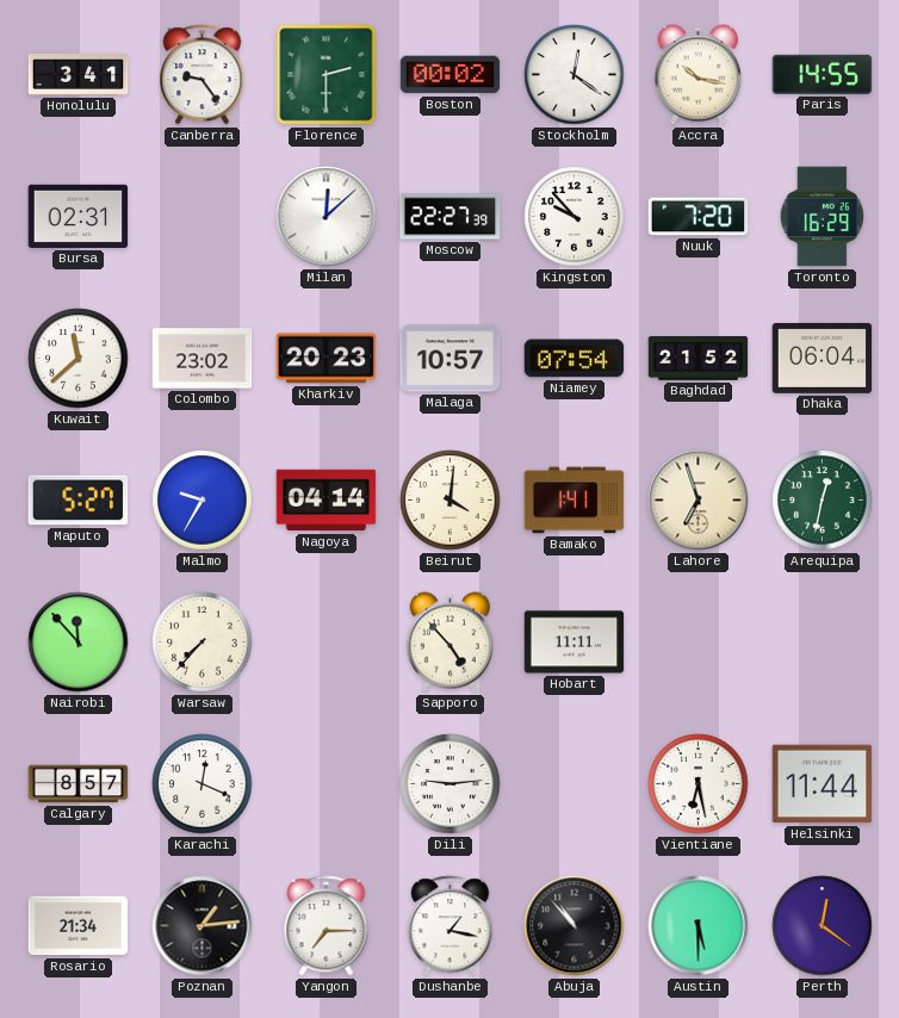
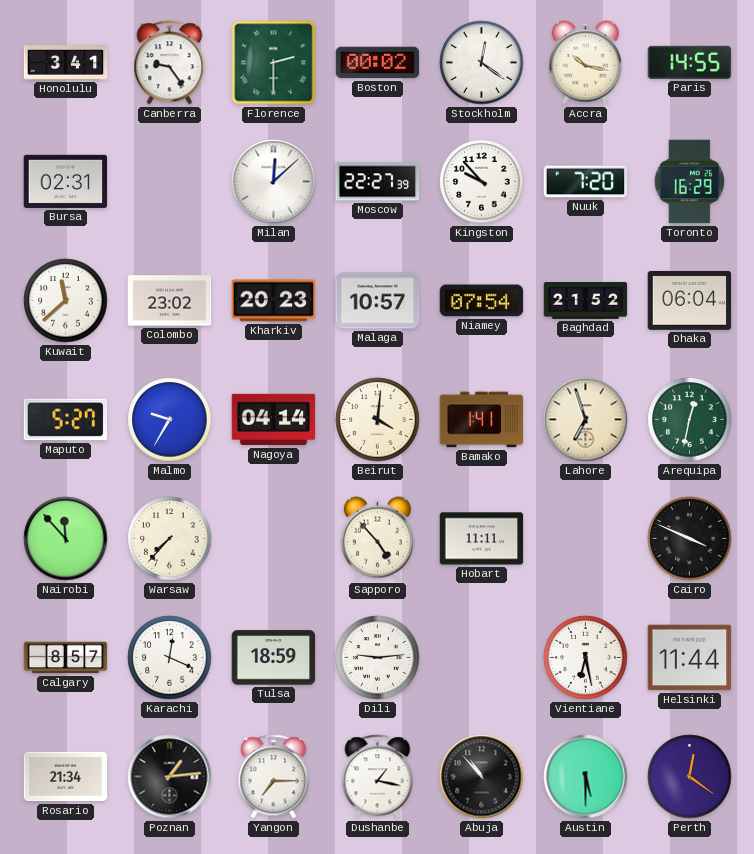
Cairo: none -> 3:49
Tulsa: none -> 18:59
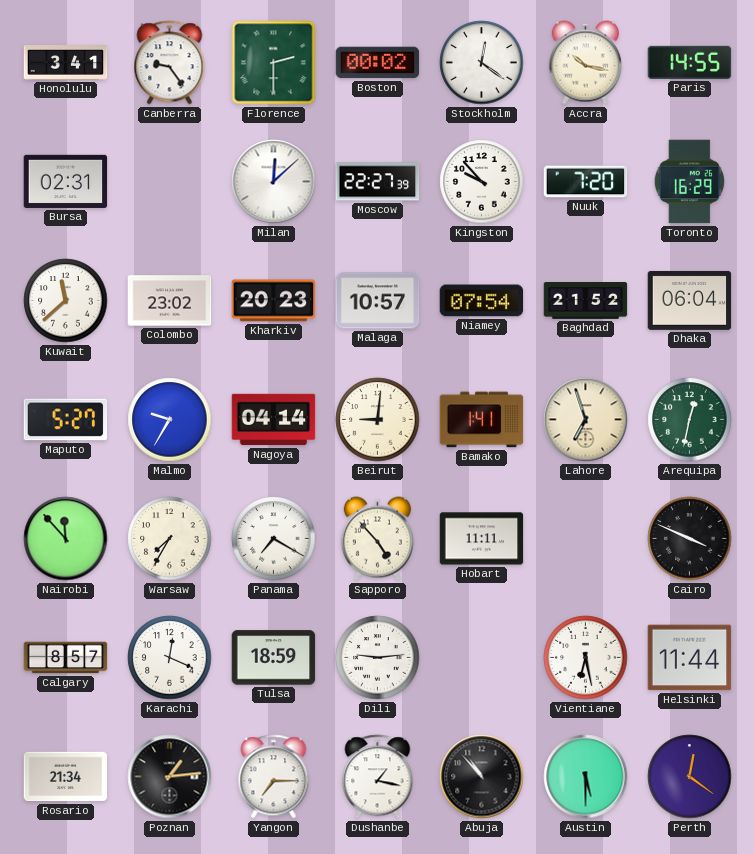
Beirut: 4:01 -> 9:01
Warsaw: 7:37 -> 7:35
Panama: none -> 7:20
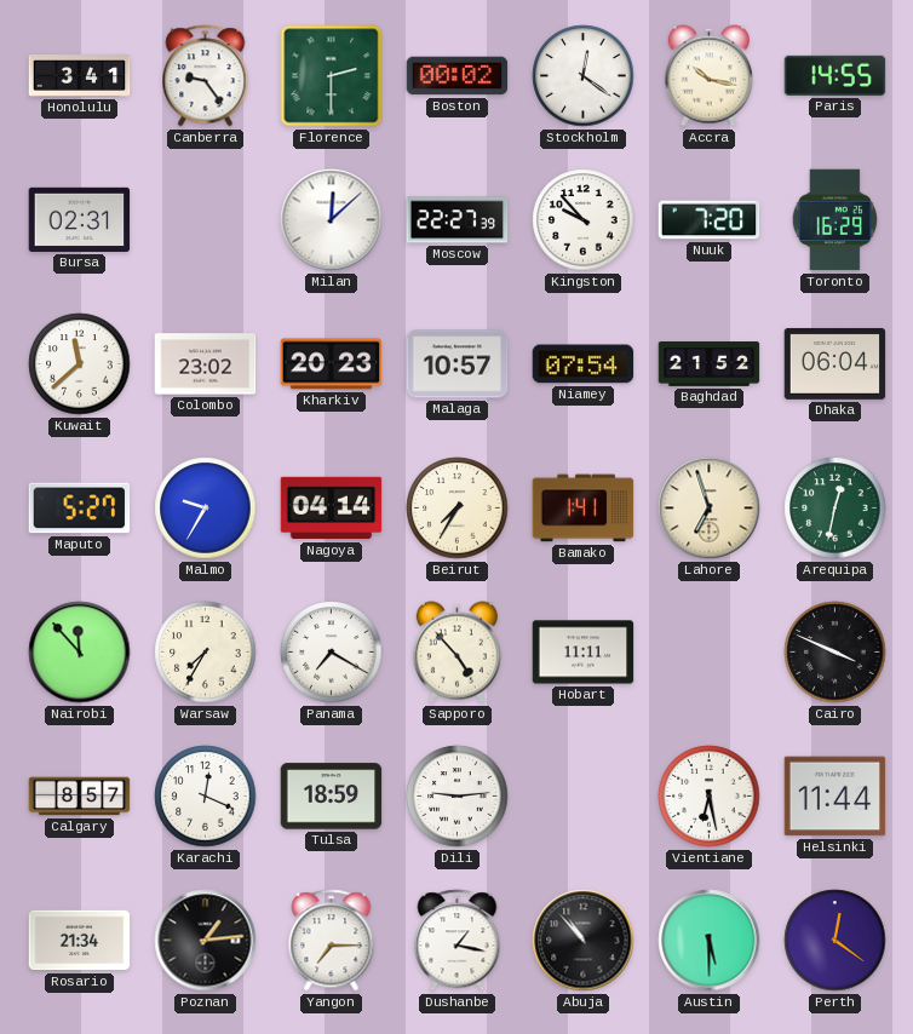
Beirut: 9:01 -> 7:35
